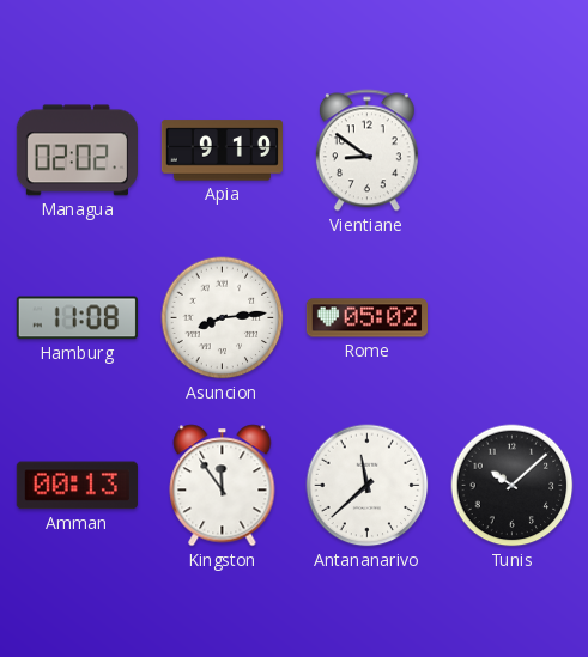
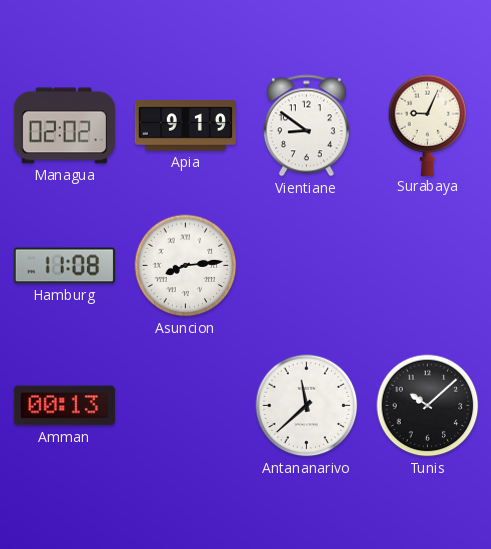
Surabaya: none -> 9:04
Rome: 05:02 -> none
Kingston: 11:54 -> none
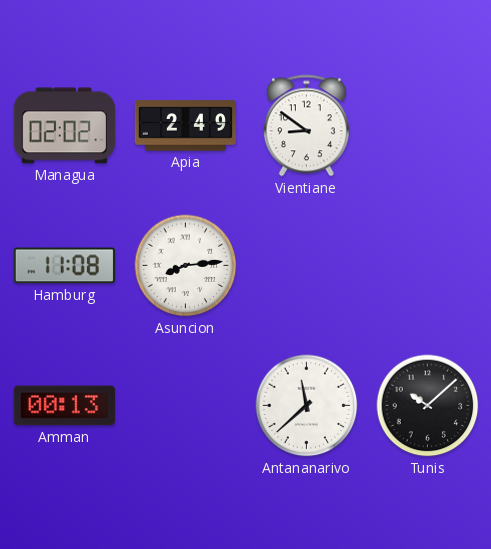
Apia: 9:19 -> 2:49
Surabaya: 9:04 -> none
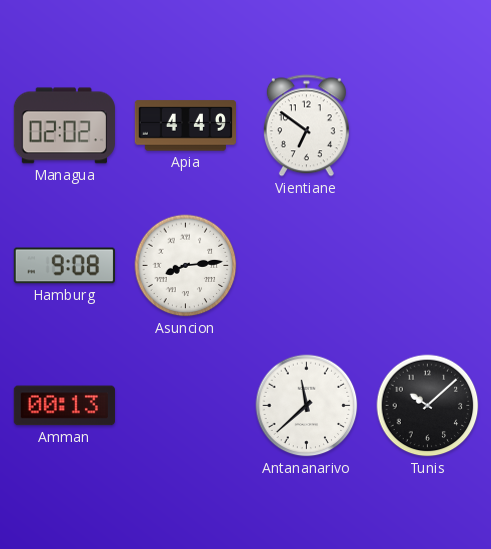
Apia: 2:49 -> 4:49
Vientiane: 8:51 -> 6:51
Hamburg: 11:08 -> 9:08
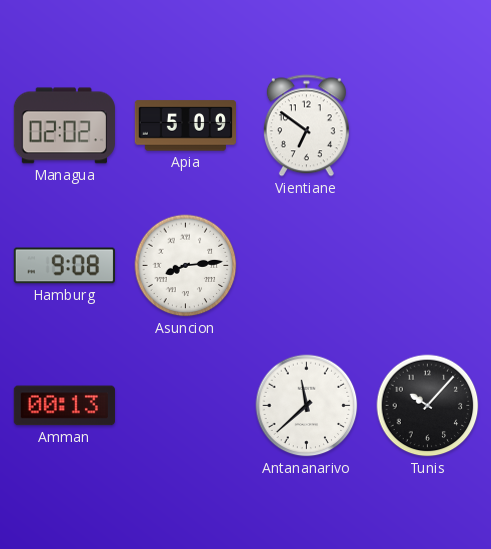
Apia: 4:49 -> 5:09
Tunis: 10:08 -> 10:07
